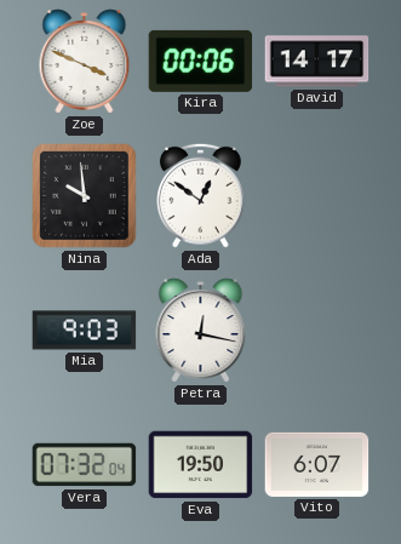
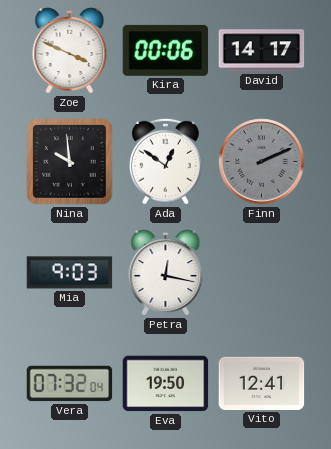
Finn: none -> 2:11
Vito: 6:07 -> 12:41
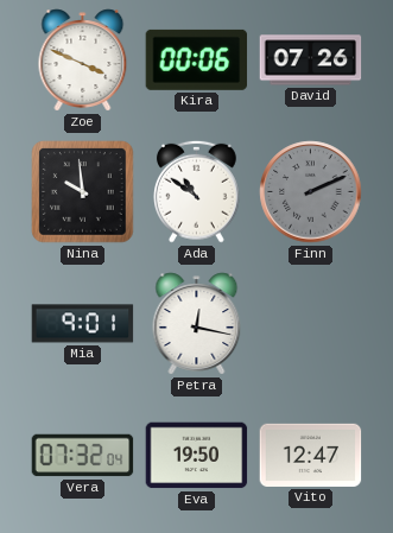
David: 14:17 -> 07:26
Ada: 12:51 -> 10:51
Mia: 9:03 -> 9:01
Vito: 12:41 -> 12:47
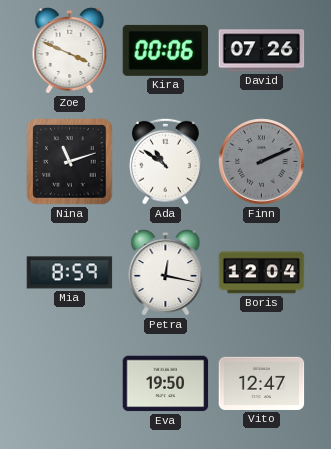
Nina: 9:59 -> 11:12
Mia: 9:01 -> 8:59
Boris: none -> 12:04
Vera: 07:32 -> none
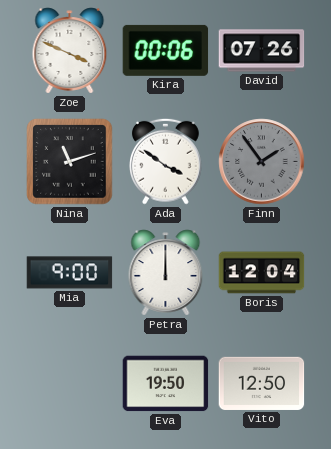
Ada: 10:51 -> 3:51
Finn: 2:11 -> 1:54
Mia: 8:59 -> 9:00
Petra: 12:17 -> 12:00
Vito: 12:47 -> 12:50
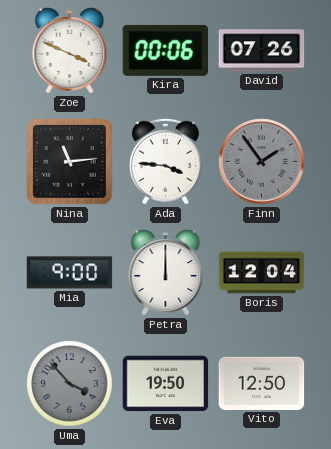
Nina: 11:12 -> 11:14
Ada: 3:51 -> 3:46
Uma: none -> 3:53
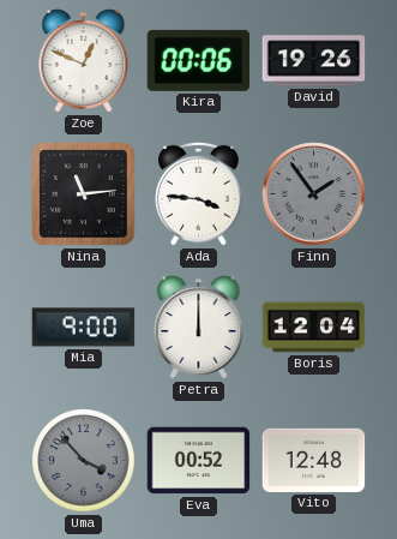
Zoe: 3:49 -> 12:49
David: 07:26 -> 19:26
Eva: 19:50 -> 00:52
Vito: 12:50 -> 12:48
